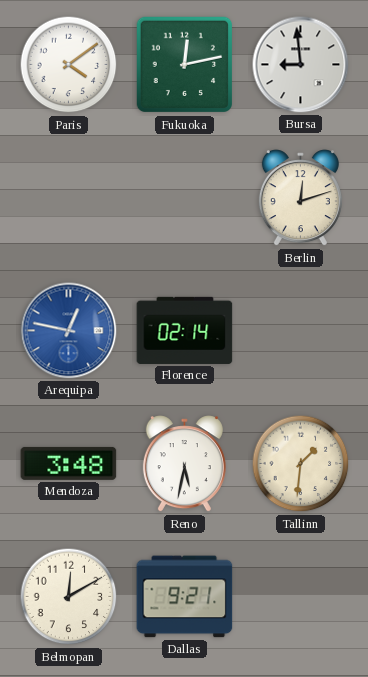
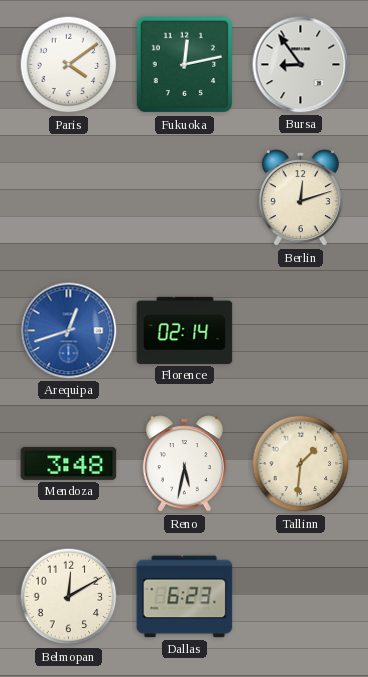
Bursa: 8:59 -> 8:54
Arequipa: 12:47 -> 12:42
Dallas: 9:21 -> 6:23
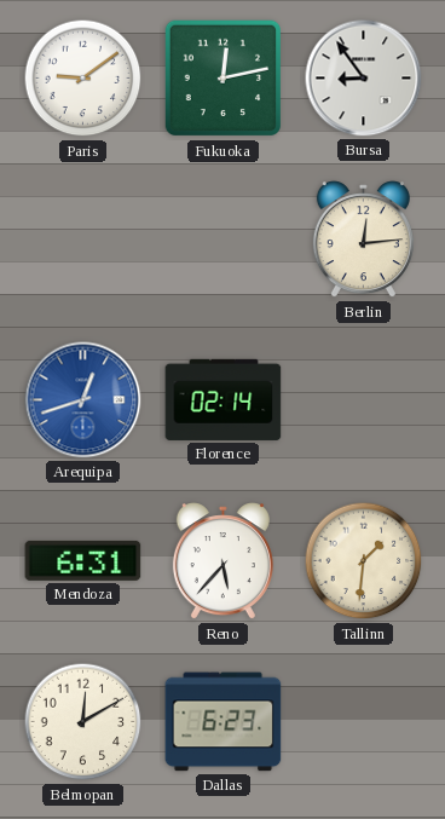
Paris: 4:09 -> 9:09
Berlin: 12:12 -> 12:14
Mendoza: 3:48 -> 6:31
Reno: 5:32 -> 5:37
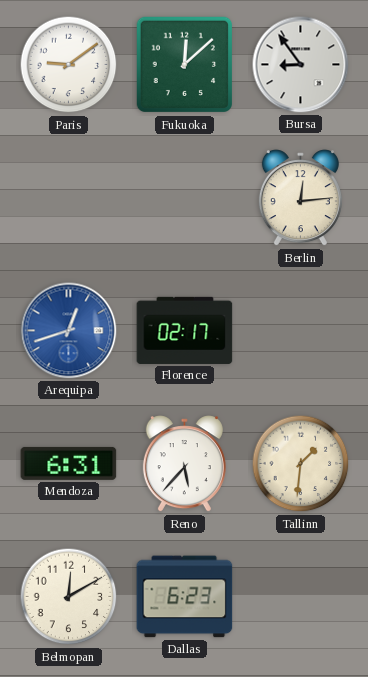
Fukuoka: 12:13 -> 12:08
Florence: 02:14 -> 02:17
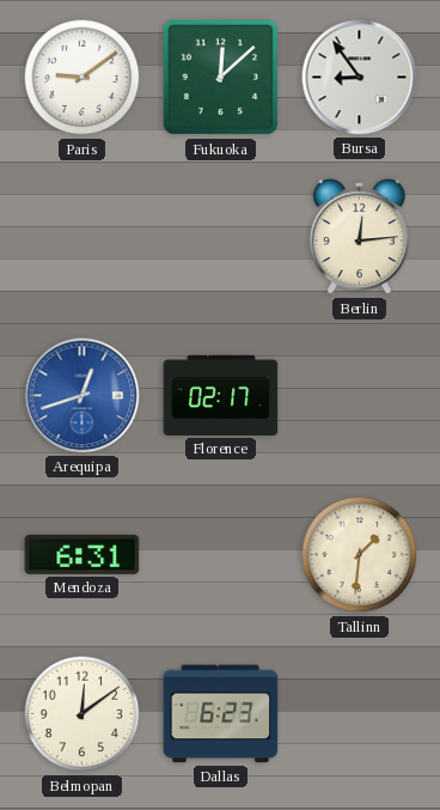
Reno: 5:37 -> none
Belmopan: 12:10 -> 12:09
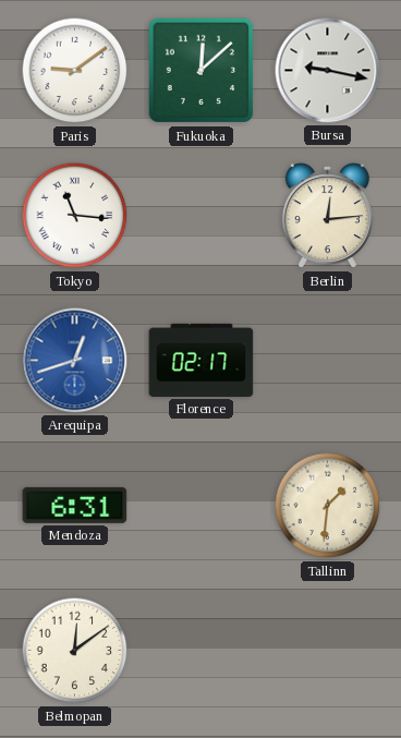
Bursa: 8:54 -> 9:17
Tokyo: none -> 11:16
Dallas: 6:23 -> none
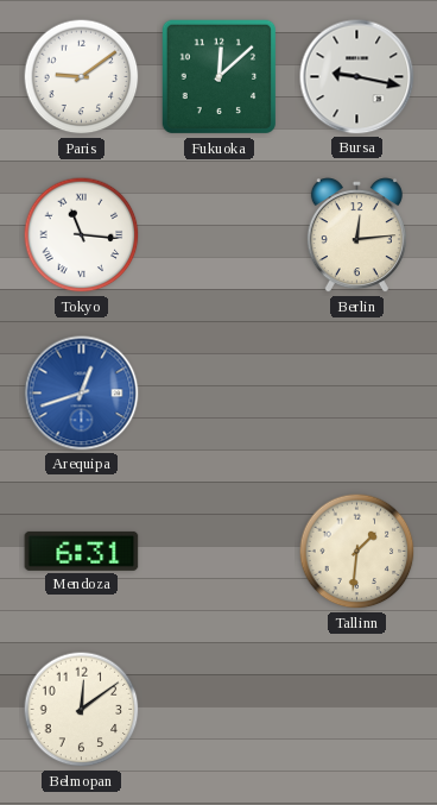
Florence: 02:17 -> none
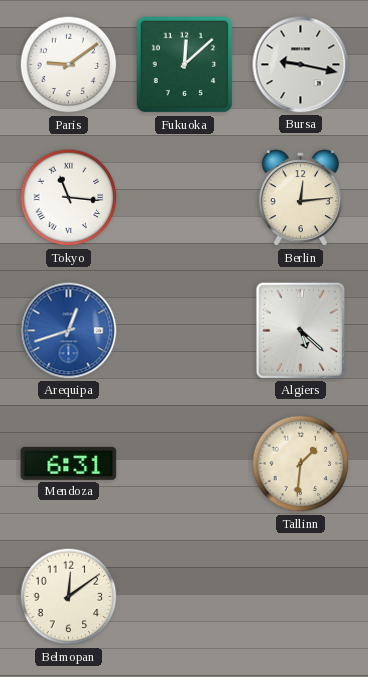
Algiers: none -> 5:22
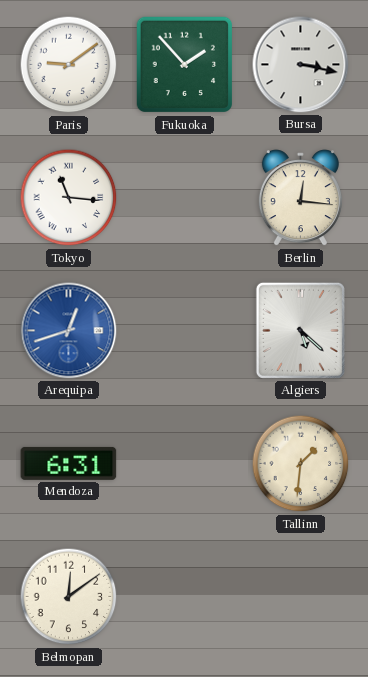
Fukuoka: 12:08 -> 1:53
Bursa: 9:17 -> 3:17
Berlin: 12:14 -> 12:16
